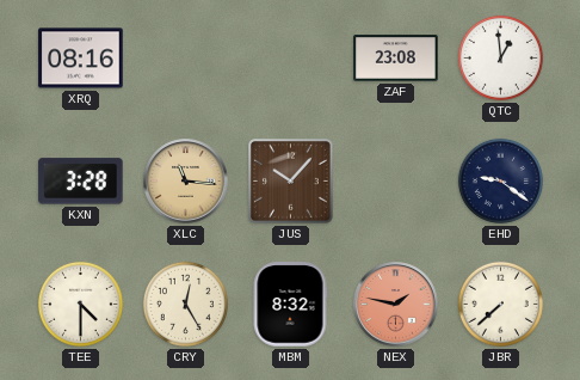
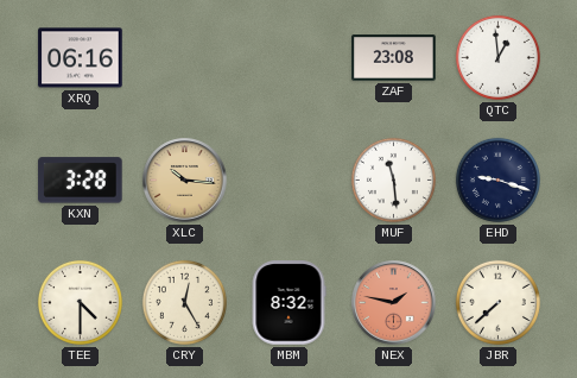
XRQ: 08:16 -> 06:16
XLC: 11:16 -> 10:16
JUS: 10:07 -> none
MUF: none -> 11:29
EHD: 9:21 -> 9:18
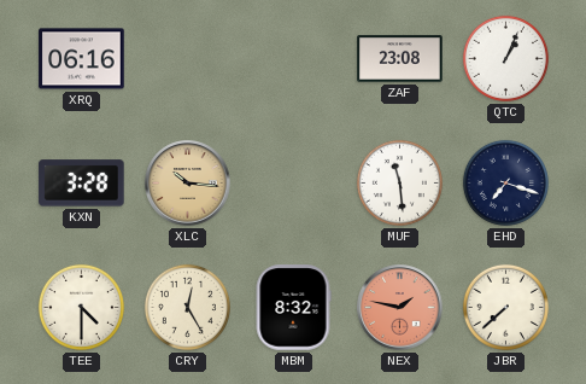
QTC: 12:59 -> 1:04
EHD: 9:18 -> 7:18
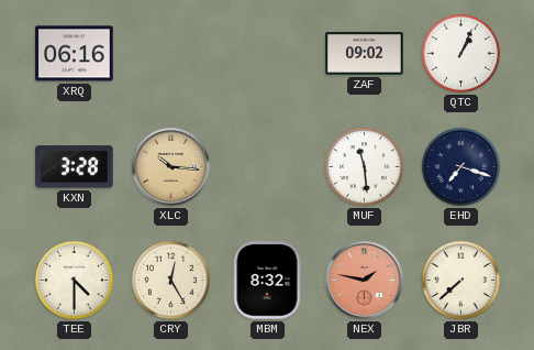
ZAF: 23:08 -> 09:02
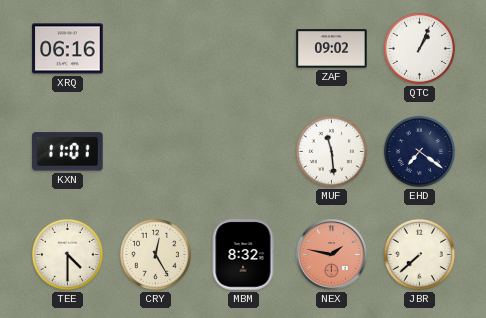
KXN: 3:28 -> 11:01
XLC: 10:16 -> none
EHD: 7:18 -> 7:21
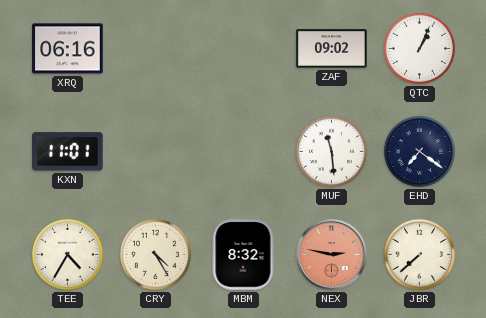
TEE: 4:30 -> 4:35
CRY: 12:25 -> 4:25
NEX: 1:47 -> 2:47
